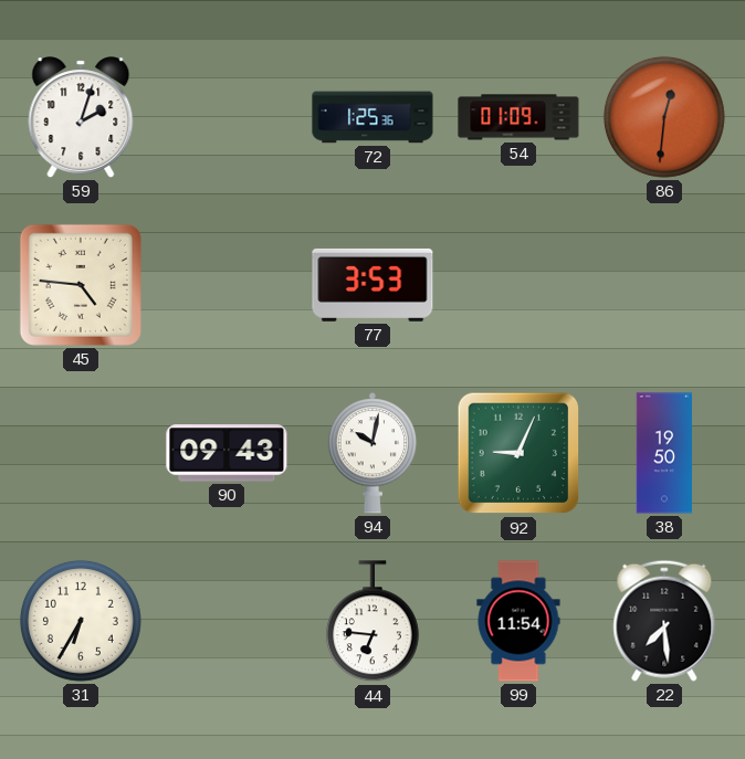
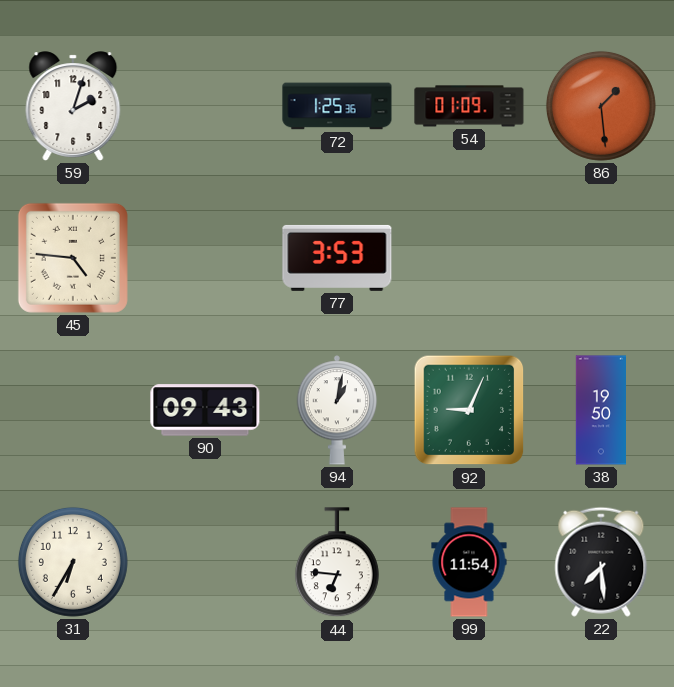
86: 12:31 -> 1:29
94: 10:02 -> 1:02
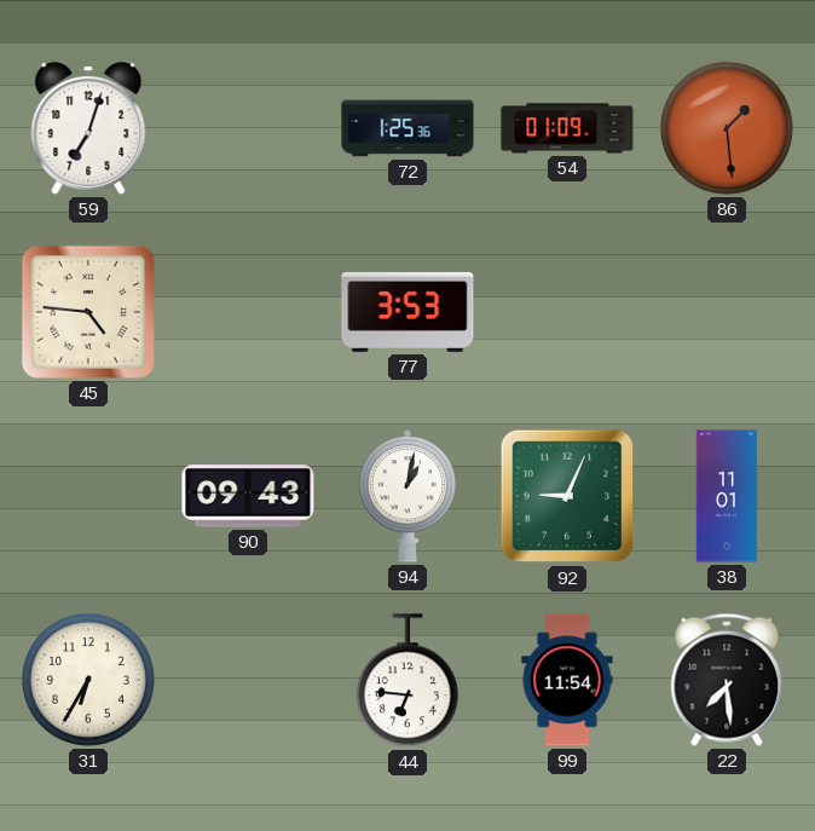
59: 2:03 -> 7:03
38: 19:50 -> 11:01
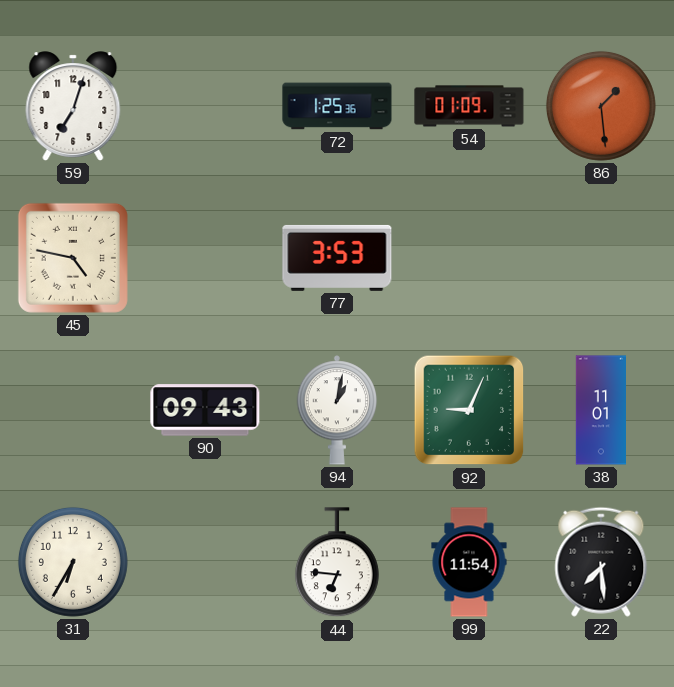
45: 4:46 -> 4:47
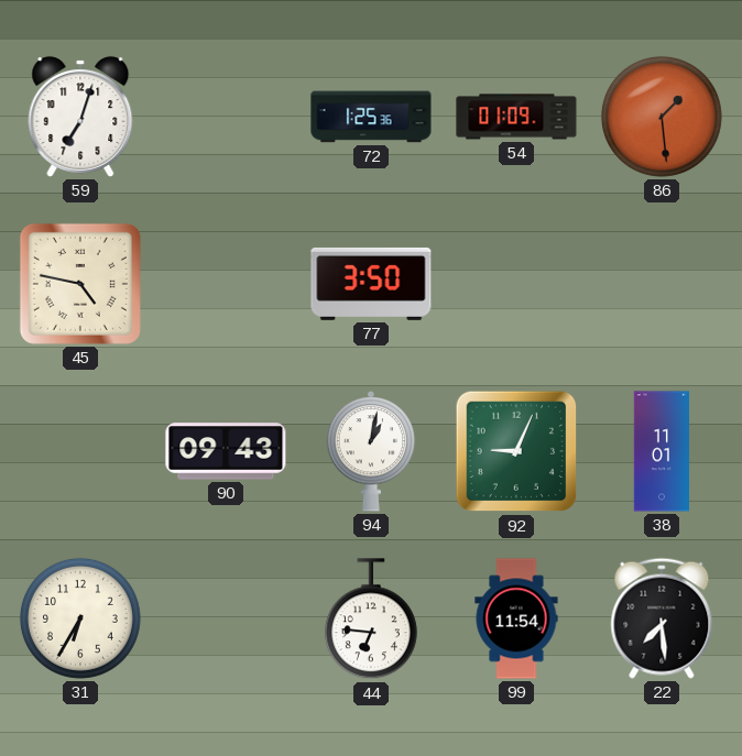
77: 3:53 -> 3:50
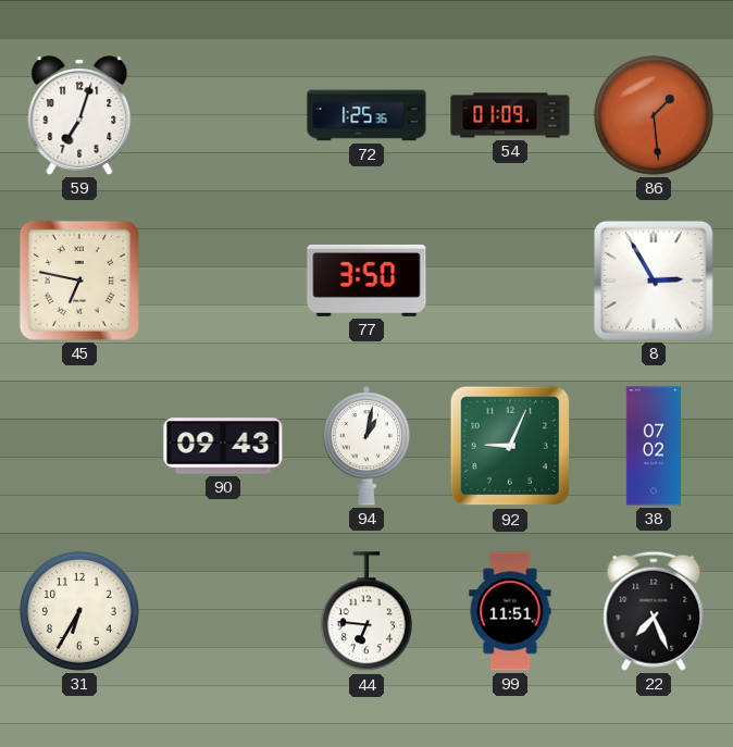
45: 4:47 -> 6:47
8: none -> 2:55
38: 11:01 -> 07:02
99: 11:54 -> 11:51
22: 7:29 -> 7:26
